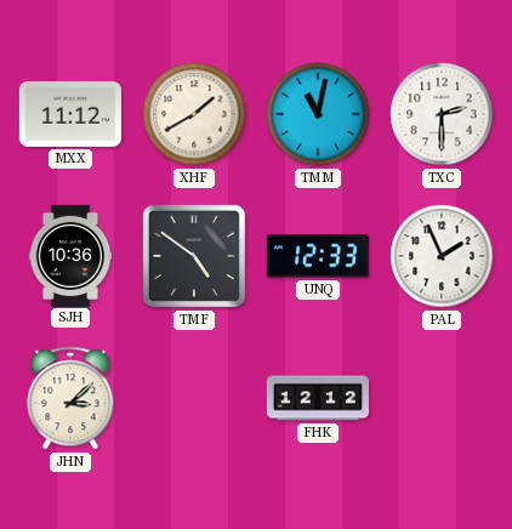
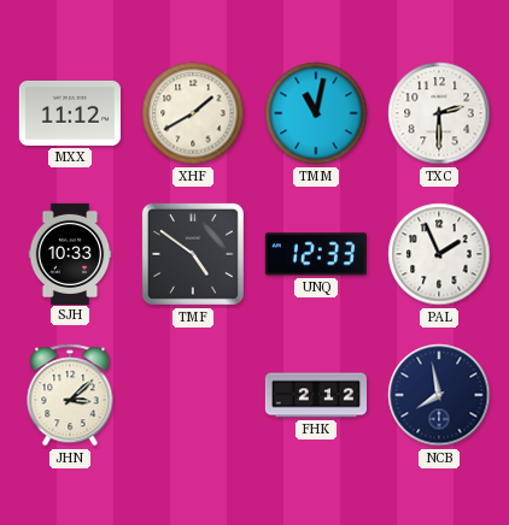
SJH: 10:36 -> 10:33
FHK: 12:12 -> 2:12
NCB: none -> 7:58
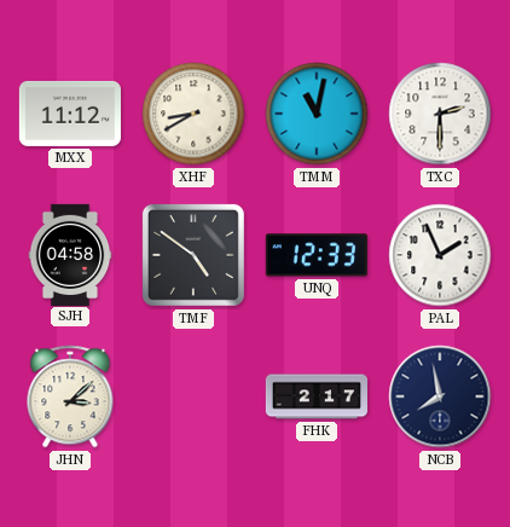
XHF: 1:40 -> 8:40
SJH: 10:33 -> 04:58
FHK: 2:12 -> 2:17
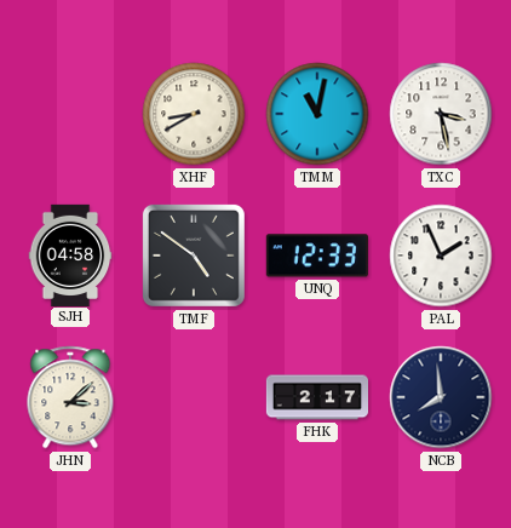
MXX: 11:12 -> none
TXC: 2:30 -> 3:28
NCB: 7:58 -> 7:59
